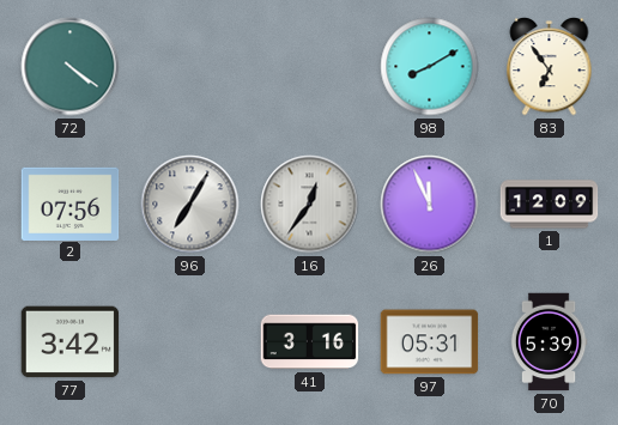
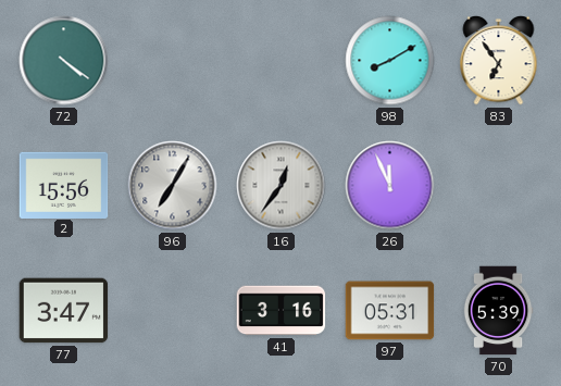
2: 07:56 -> 15:56
1: 12:09 -> none
77: 3:42 -> 3:47
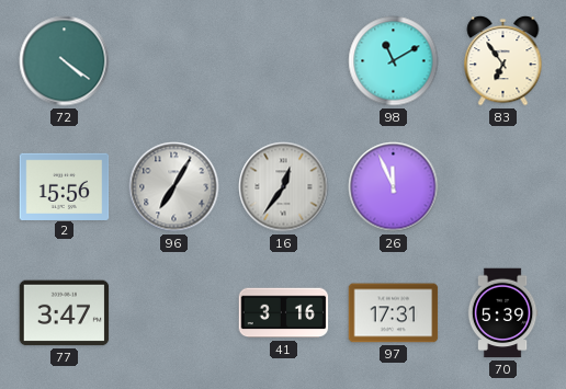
98: 8:10 -> 11:10
97: 05:31 -> 17:31
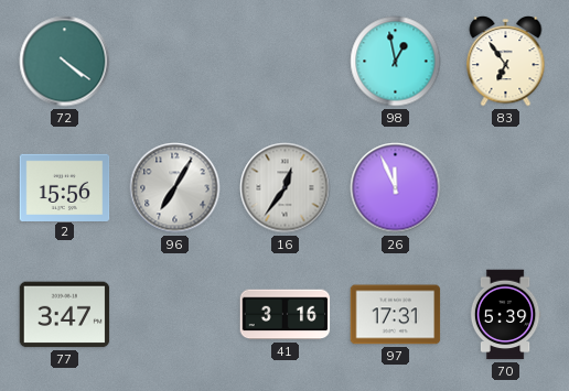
98: 11:10 -> 12:58
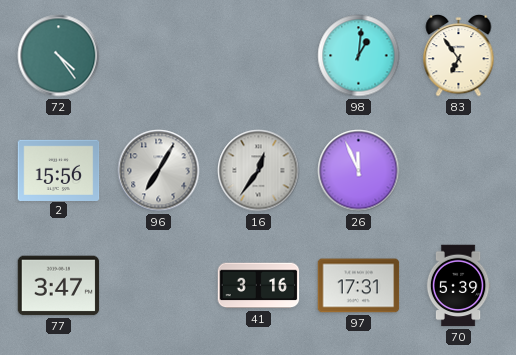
72: 4:21 -> 4:24
98: 12:58 -> 1:01
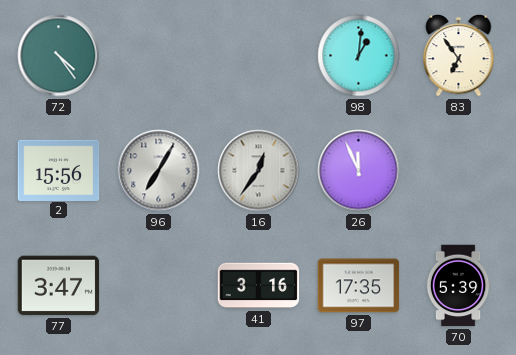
97: 17:31 -> 17:35
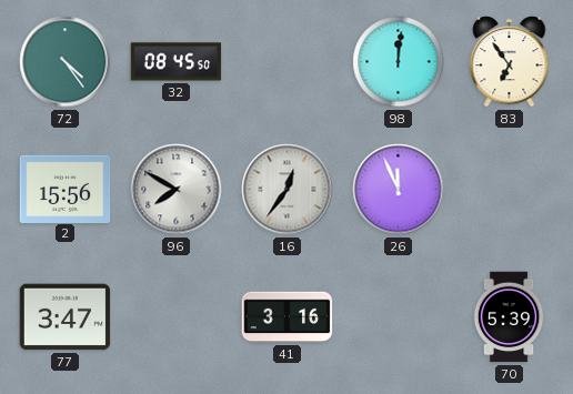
32: none -> 08:45
98: 1:01 -> 12:01
96: 7:05 -> 7:50
97: 17:35 -> none
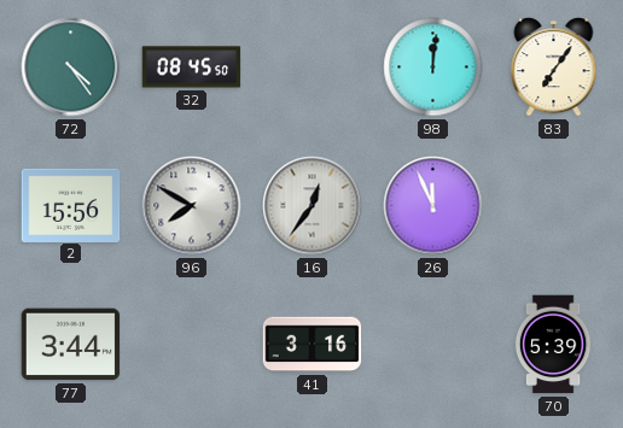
83: 6:54 -> 7:06
77: 3:47 -> 3:44
